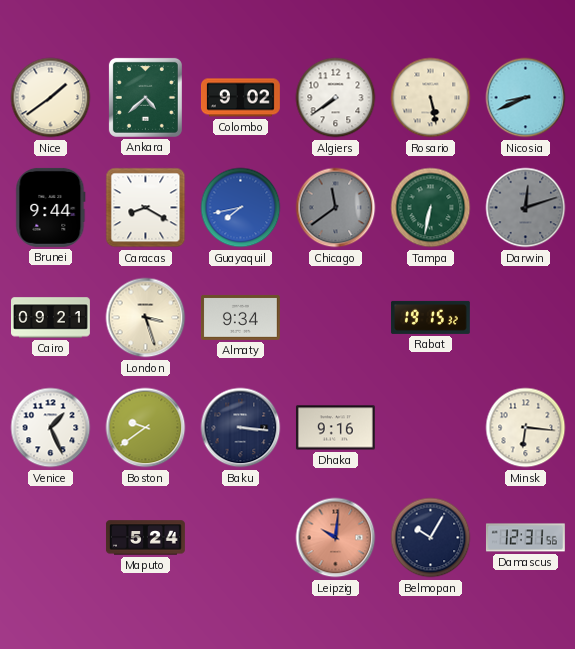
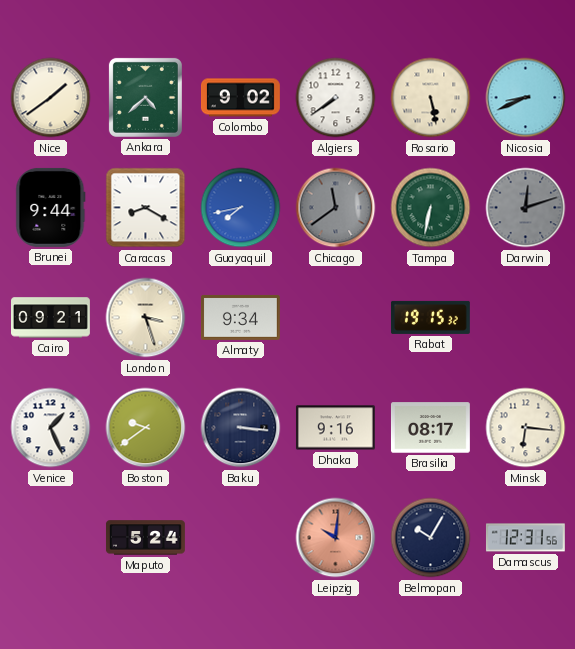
Brasilia: none -> 08:17
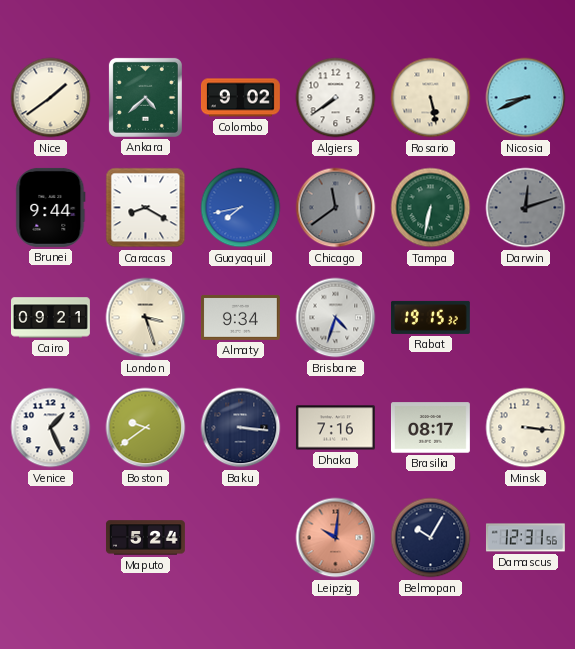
Brisbane: none -> 4:33
Dhaka: 9:16 -> 7:16
Minsk: 6:16 -> 3:16
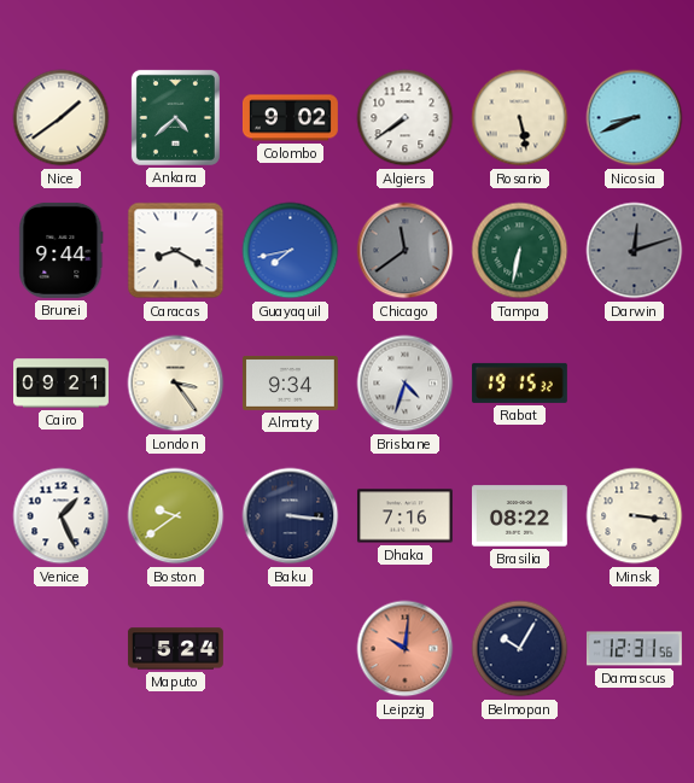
London: 3:27 -> 3:24
Brasilia: 08:17 -> 08:22
